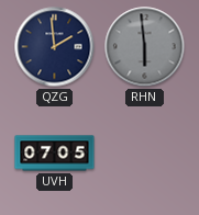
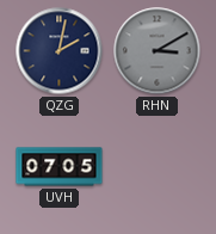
QZG: 1:59 -> 2:02
RHN: 5:59 -> 3:10
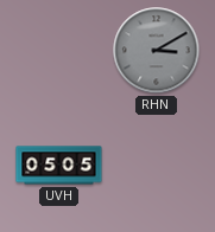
QZG: 2:02 -> none
UVH: 07:05 -> 05:05
